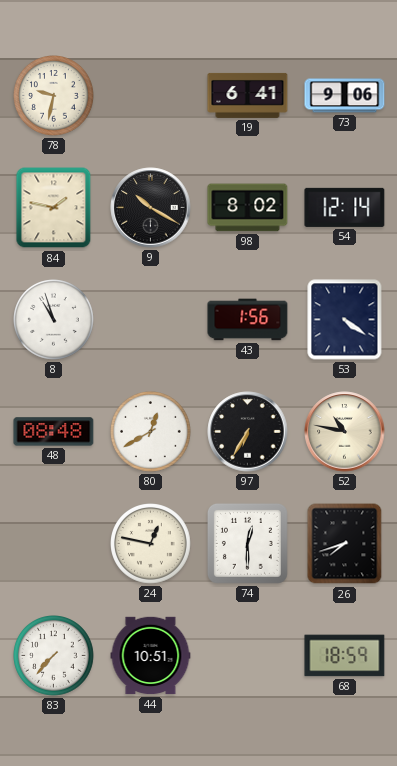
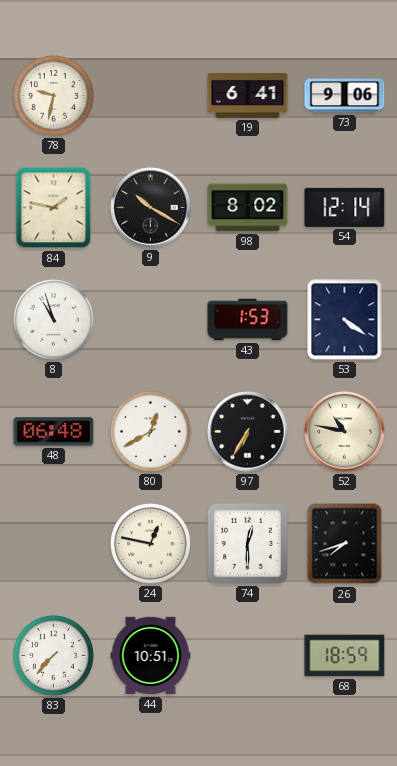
43: 1:56 -> 1:53
48: 08:48 -> 06:48
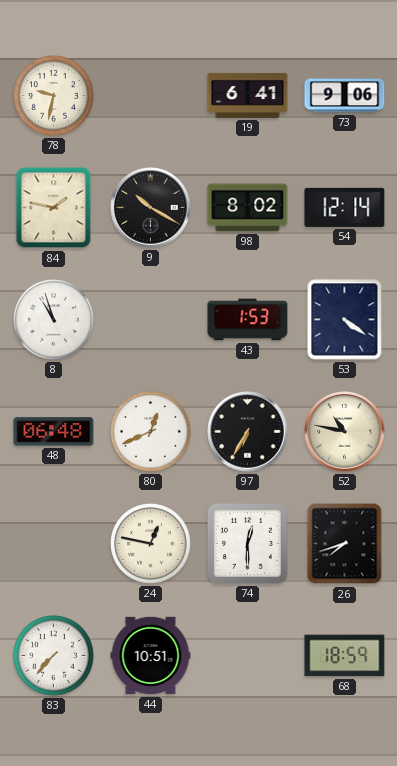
80: 12:40 -> 12:41
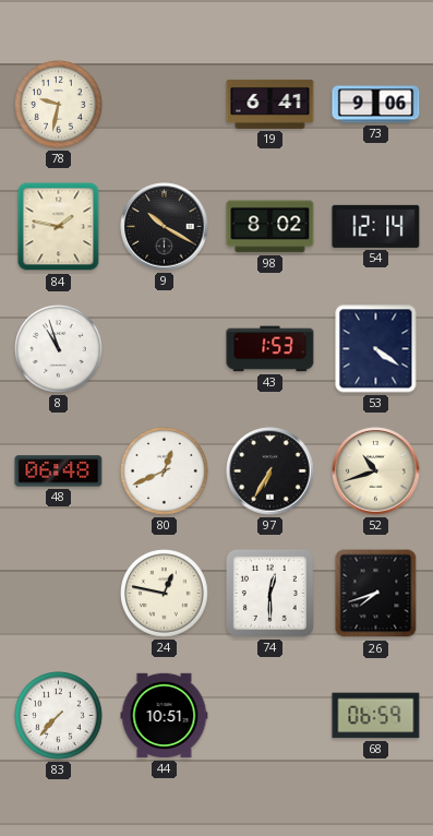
52: 10:47 -> 10:42
68: 18:59 -> 06:59
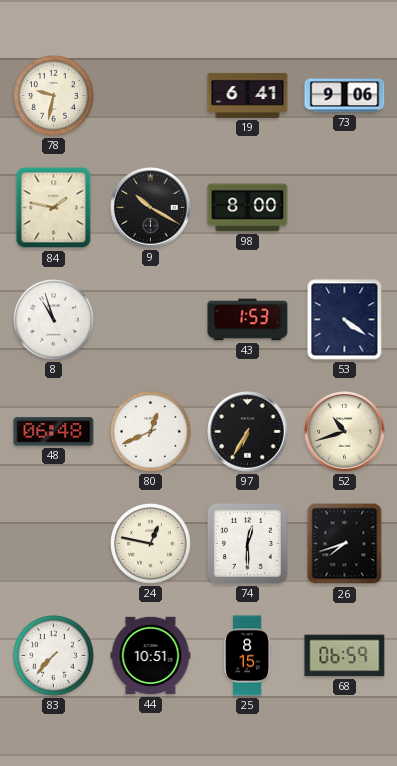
98: 8:02 -> 8:00
54: 12:14 -> none
25: none -> 8:15
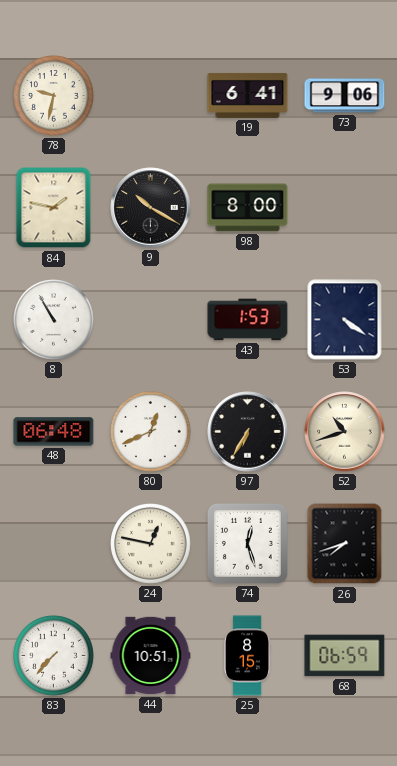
8: 10:57 -> 10:55
74: 12:30 -> 12:27
